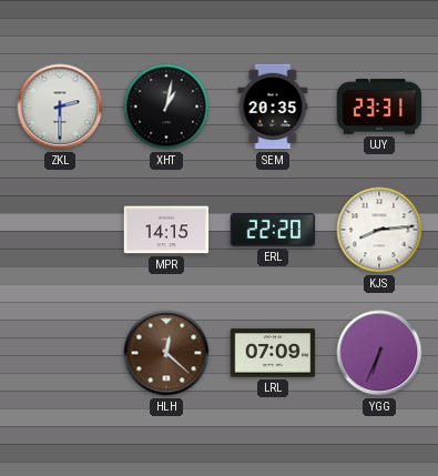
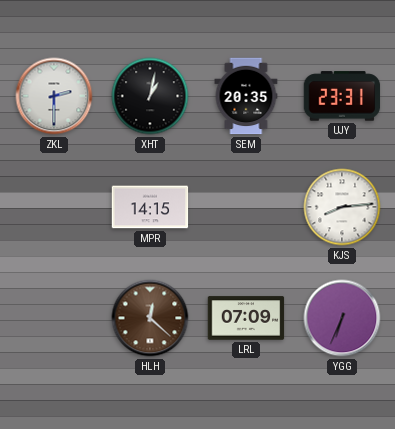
ERL: 22:20 -> none
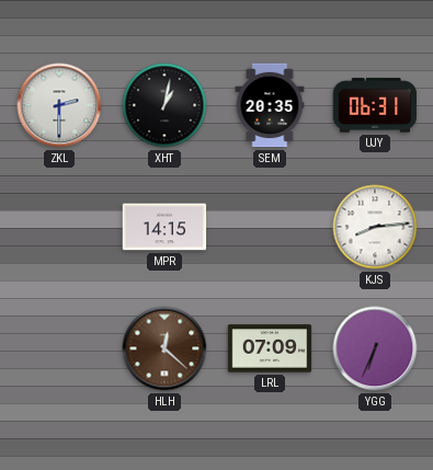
UJY: 23:31 -> 06:31
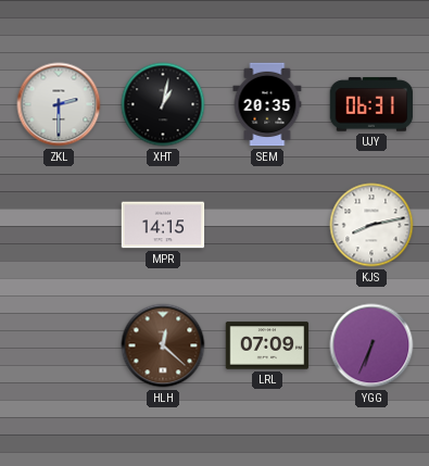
KJS: 8:14 -> 8:13
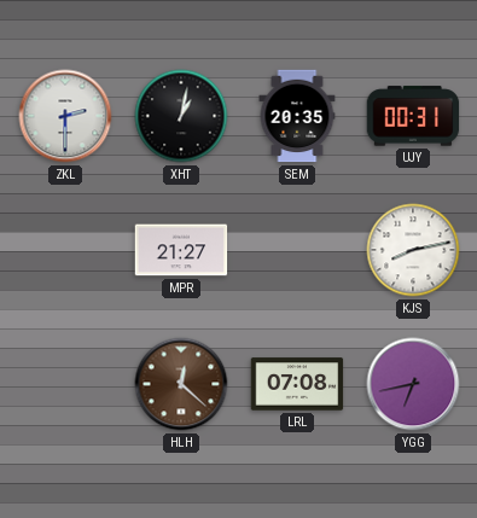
UJY: 06:31 -> 00:31
MPR: 14:15 -> 21:27
LRL: 07:09 -> 07:08
YGG: 6:34 -> 6:43
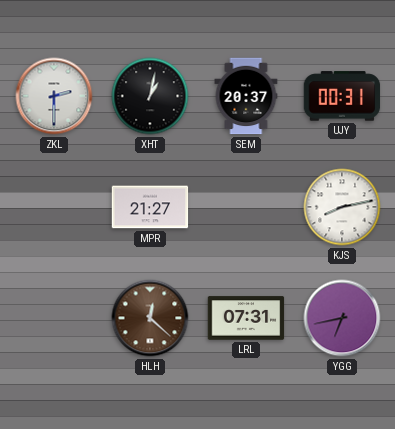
SEM: 20:35 -> 20:37
LRL: 07:08 -> 07:31
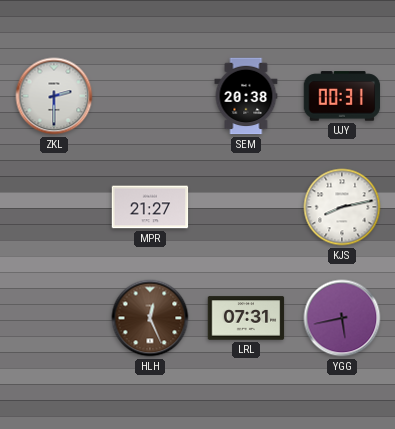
XHT: 1:02 -> none
SEM: 20:37 -> 20:38
HLH: 12:22 -> 12:26
YGG: 6:43 -> 5:43
